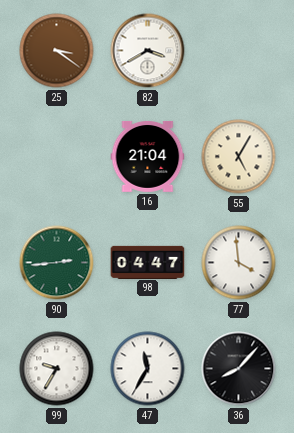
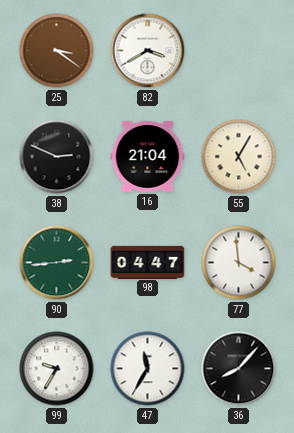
38: none -> 2:49
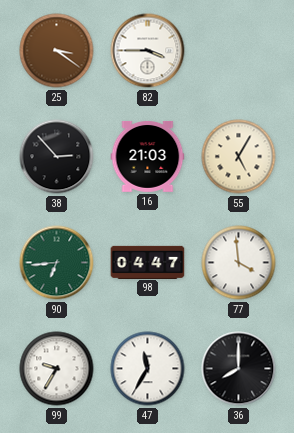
82: 3:40 -> 3:45
38: 2:49 -> 2:53
16: 21:04 -> 21:03
90: 2:44 -> 6:44
36: 8:07 -> 8:00
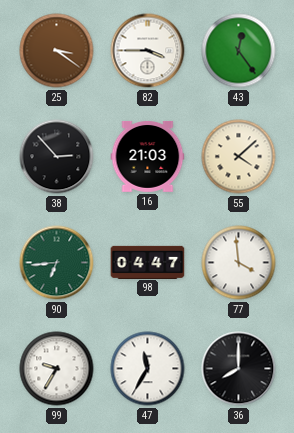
43: none -> 12:24
55: 5:05 -> 4:08
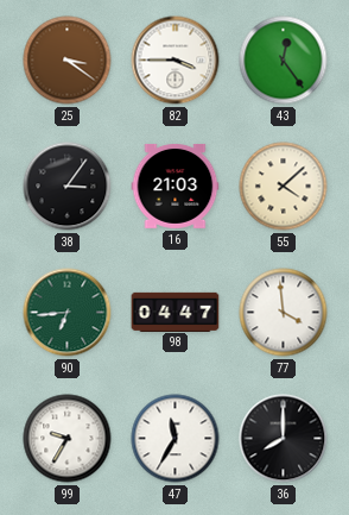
38: 2:53 -> 3:06
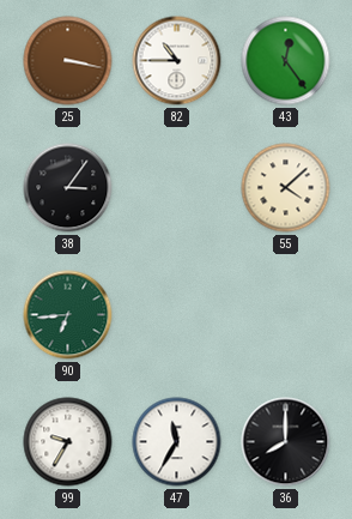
25: 3:21 -> 3:17
82: 3:45 -> 10:45
16: 21:03 -> none
98: 04:47 -> none
77: 3:59 -> none
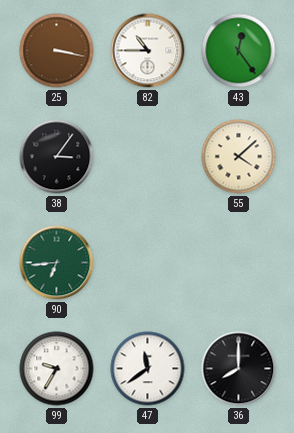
47: 11:35 -> 11:39
